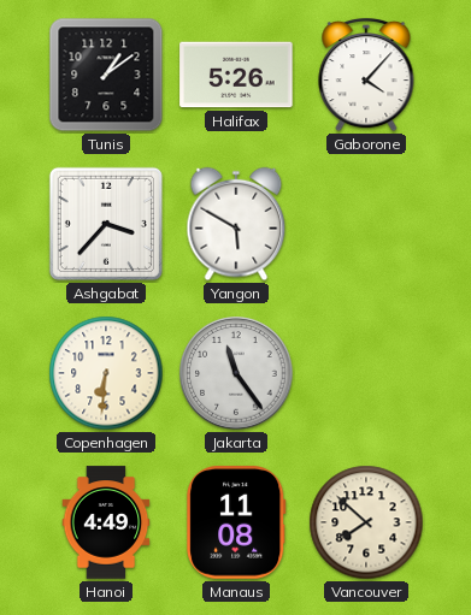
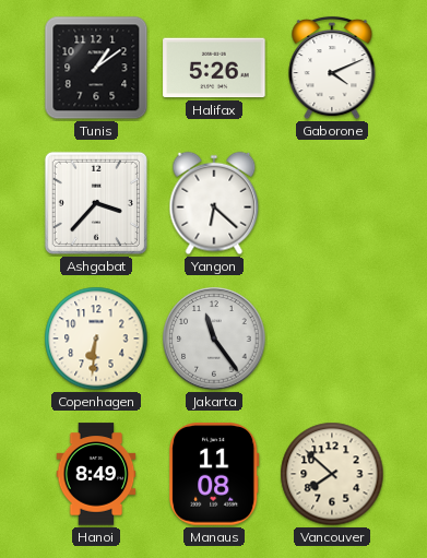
Gaborone: 4:07 -> 4:11
Yangon: 5:50 -> 6:22
Hanoi: 4:49 -> 8:49
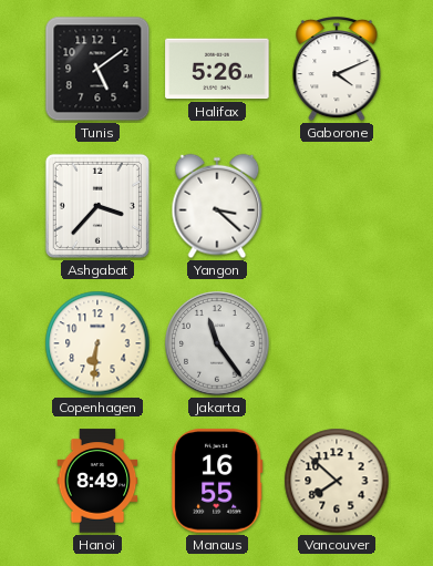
Tunis: 1:09 -> 5:09
Yangon: 6:22 -> 3:22
Manaus: 11:08 -> 16:55
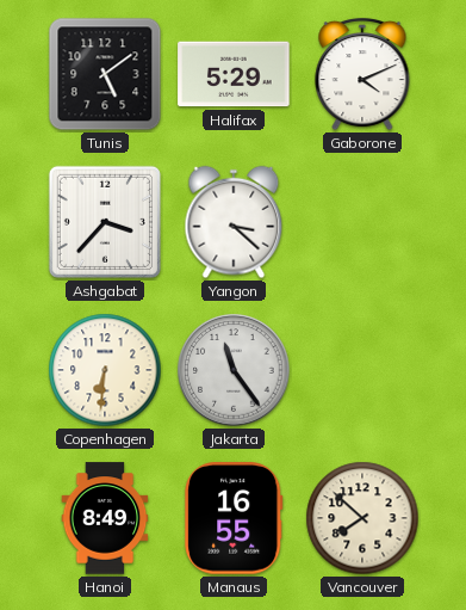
Halifax: 5:26 -> 5:29
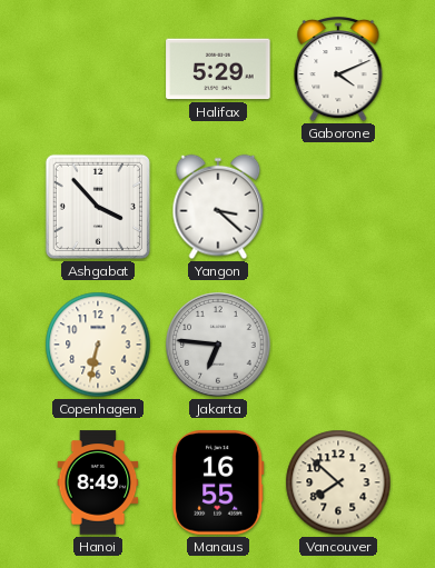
Tunis: 5:09 -> none
Ashgabat: 3:37 -> 3:53
Copenhagen: 6:31 -> 6:32
Jakarta: 11:24 -> 6:46
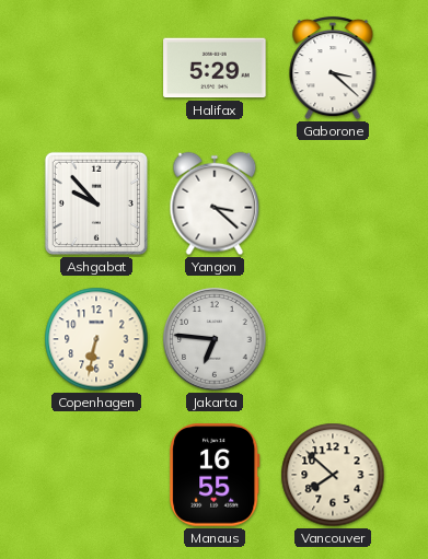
Gaborone: 4:11 -> 3:22
Ashgabat: 3:53 -> 9:53
Hanoi: 8:49 -> none
